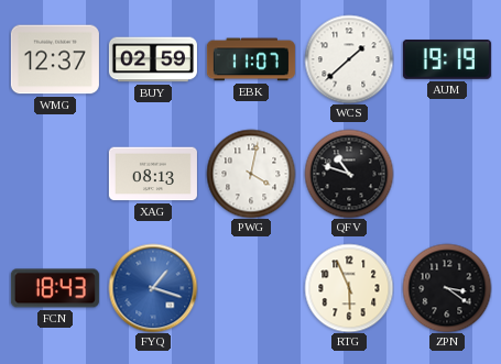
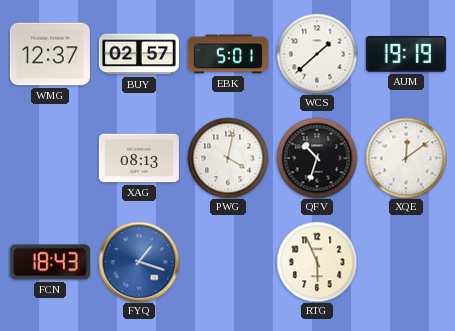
BUY: 02:59 -> 02:57
EBK: 11:07 -> 5:01
QFV: 10:48 -> 10:33
XQE: none -> 12:09
ZPN: 3:21 -> none
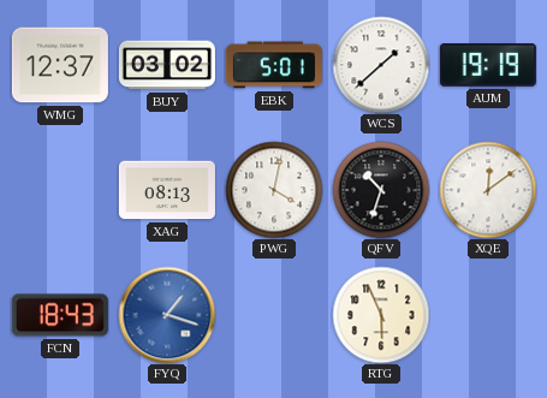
BUY: 02:57 -> 03:02
